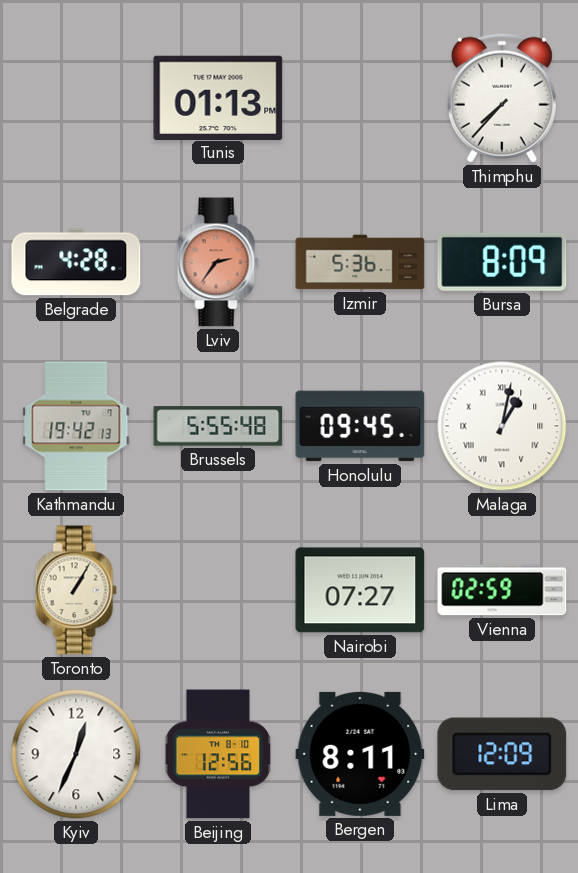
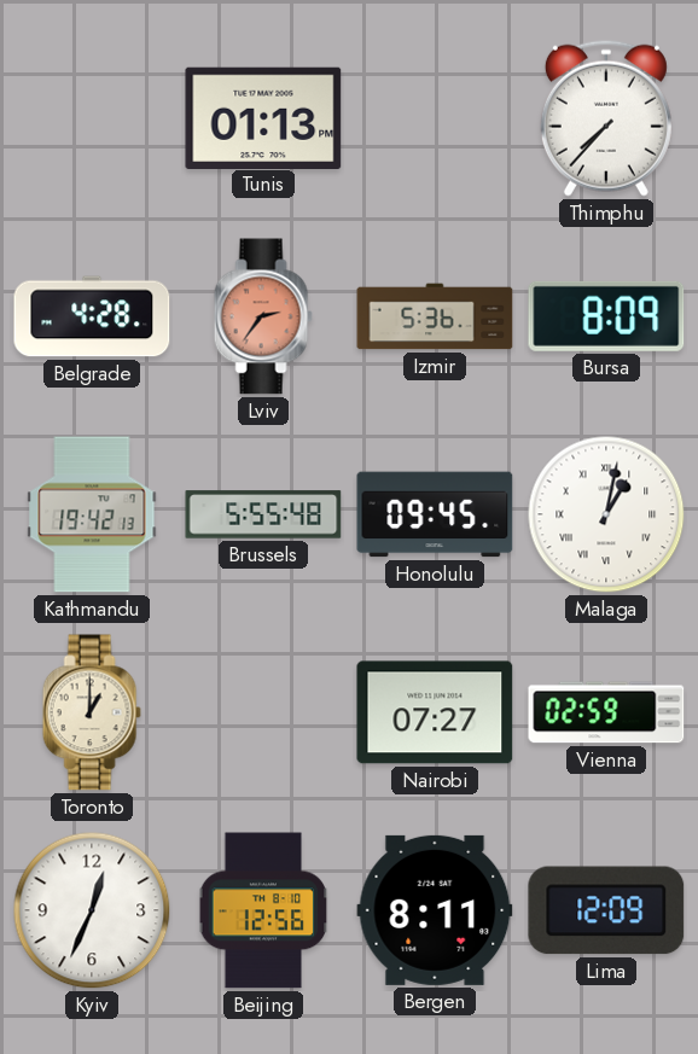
Toronto: 1:05 -> 1:00
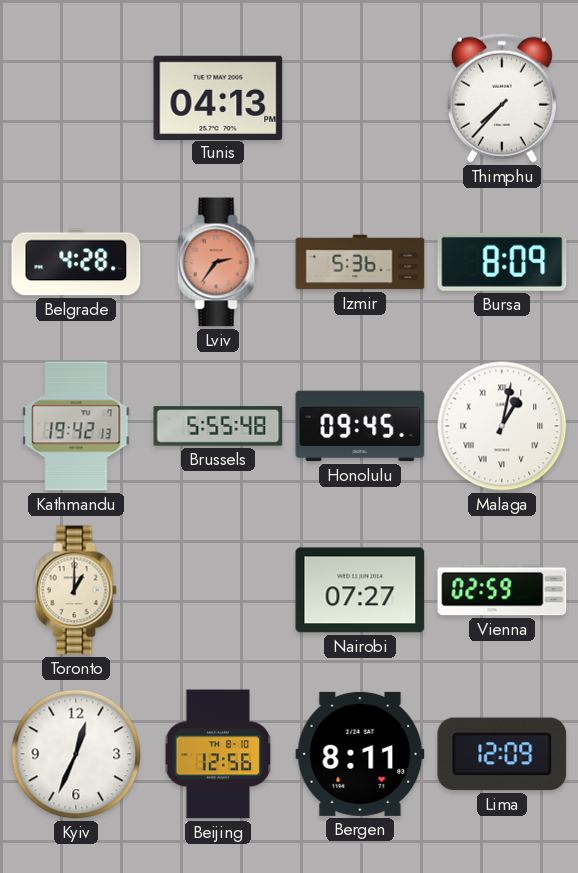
Tunis: 01:13 -> 04:13
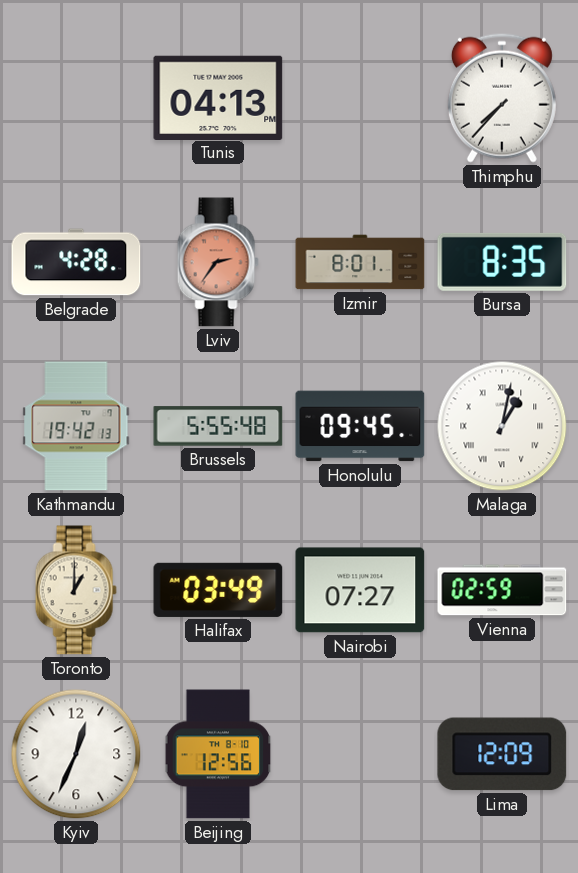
Izmir: 5:36 -> 8:01
Bursa: 8:09 -> 8:35
Halifax: none -> 03:49
Bergen: 8:11 -> none
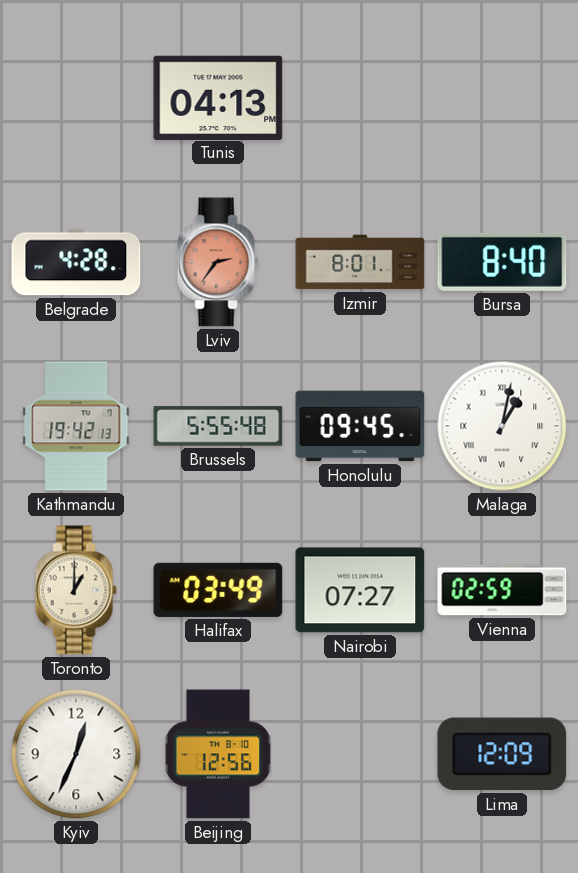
Thimphu: 7:37 -> none
Bursa: 8:35 -> 8:40
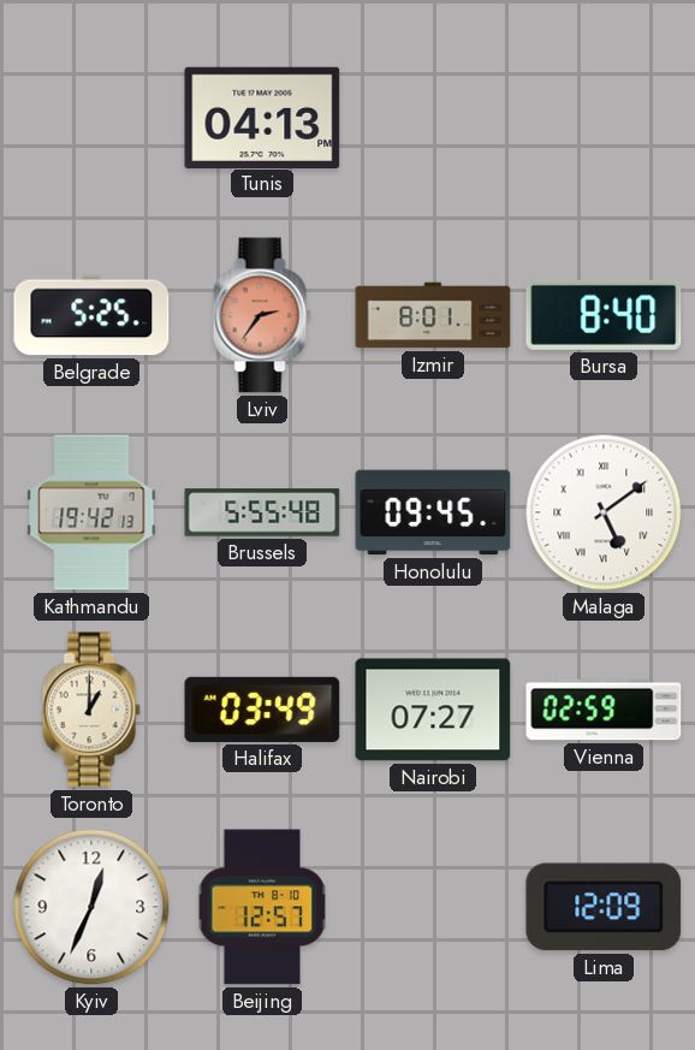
Belgrade: 4:28 -> 5:25
Malaga: 1:02 -> 5:09
Beijing: 12:56 -> 12:57
